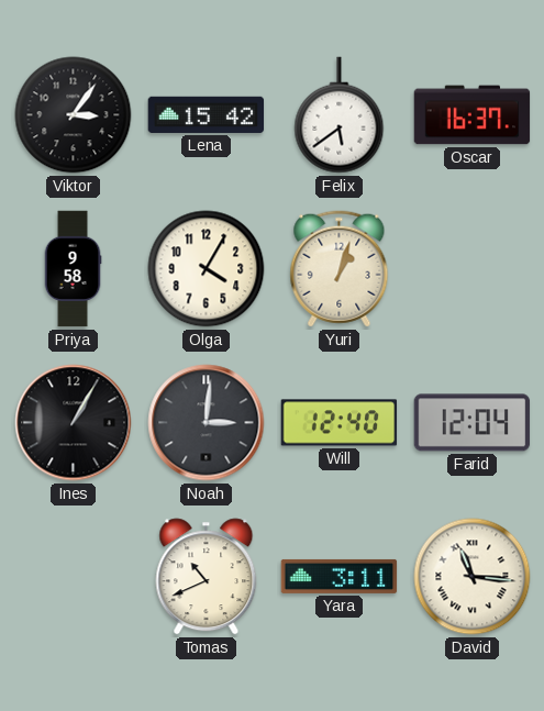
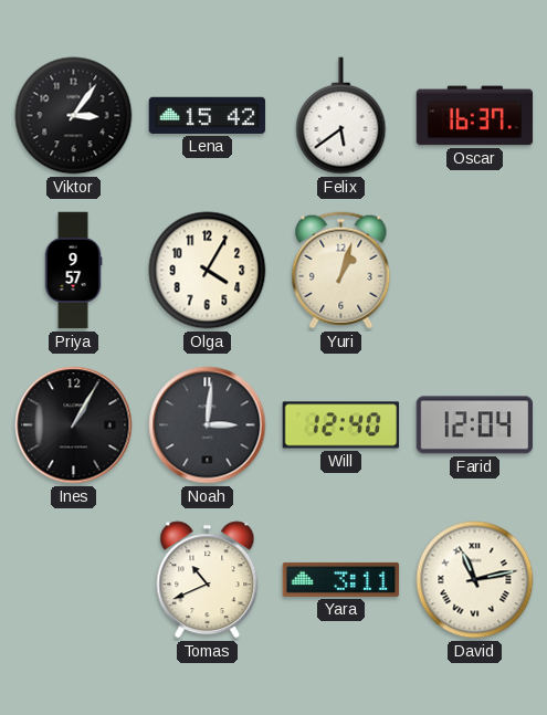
Priya: 9:58 -> 9:57
David: 11:16 -> 11:13
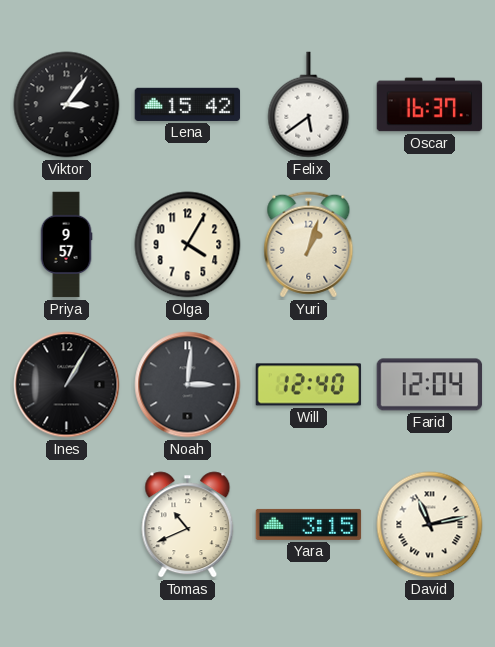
Yara: 3:11 -> 3:15
